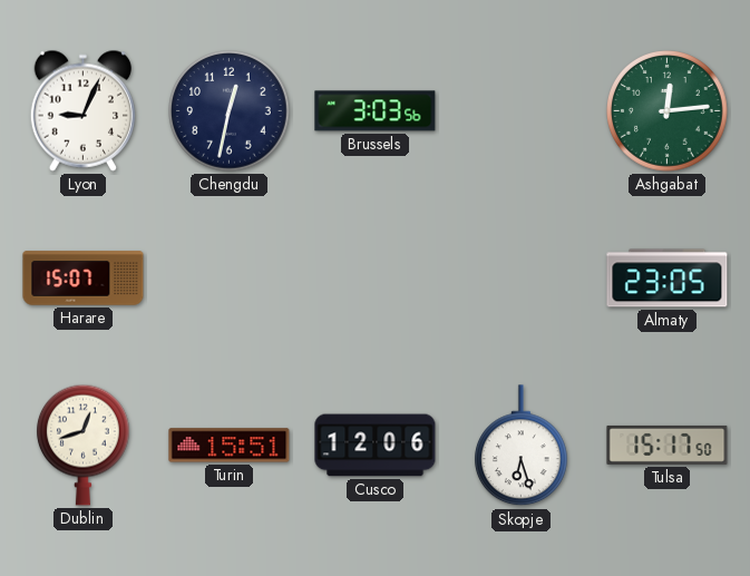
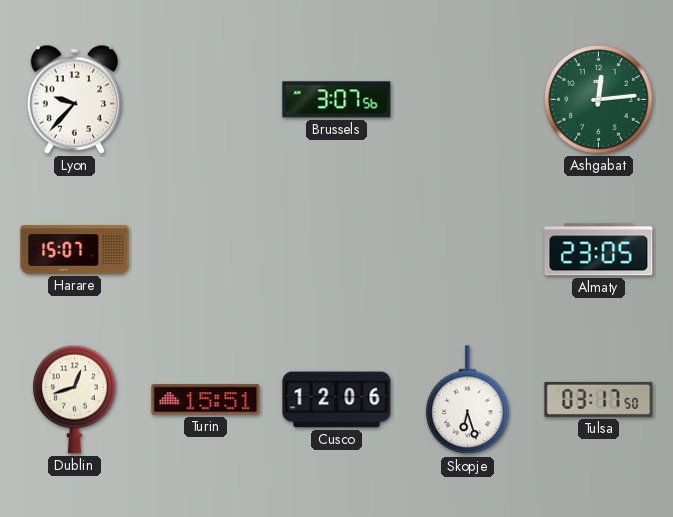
Lyon: 9:04 -> 9:37
Chengdu: 12:32 -> none
Brussels: 3:03 -> 3:07
Tulsa: 15:17 -> 03:17
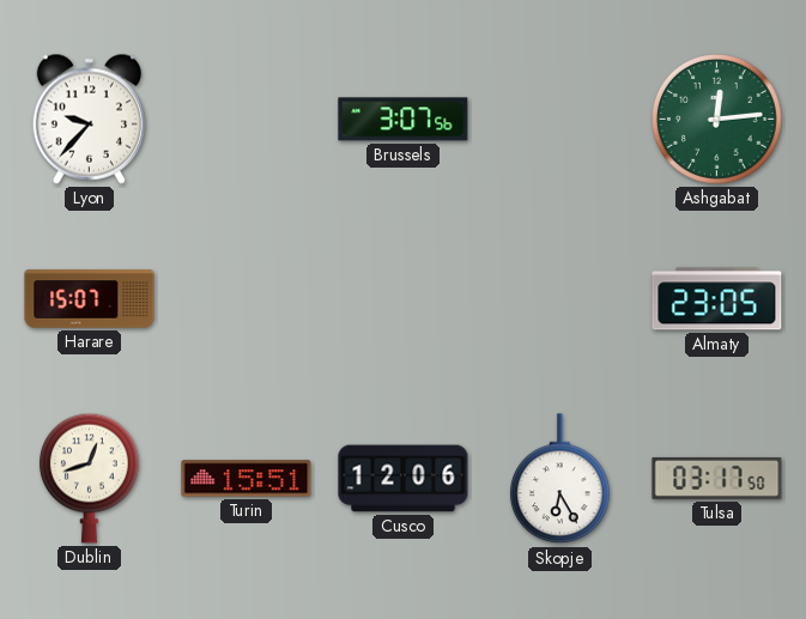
Skopje: 6:27 -> 6:25
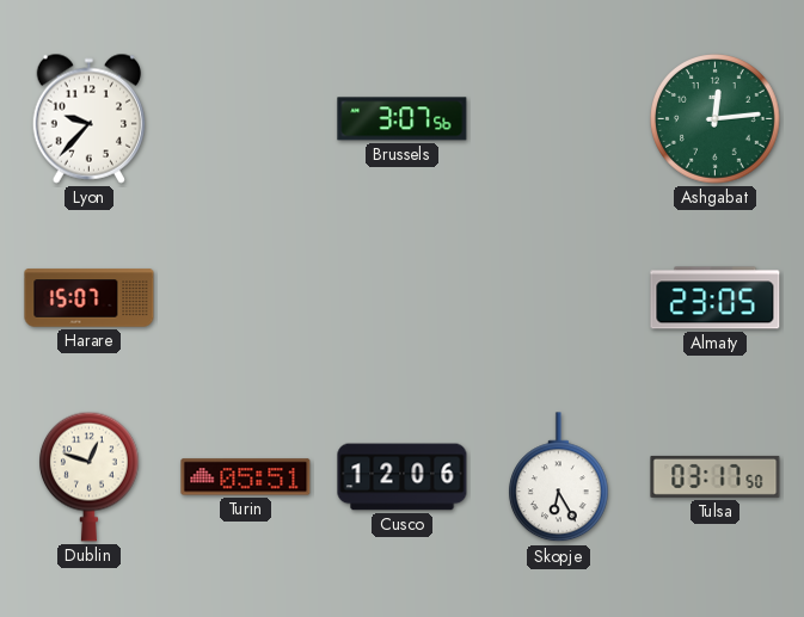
Dublin: 12:42 -> 12:48
Turin: 15:51 -> 05:51
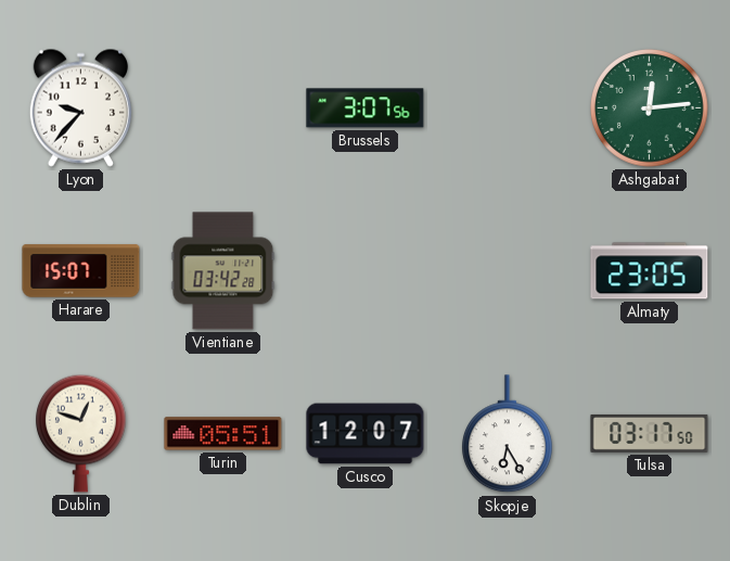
Vientiane: none -> 03:42
Cusco: 12:06 -> 12:07
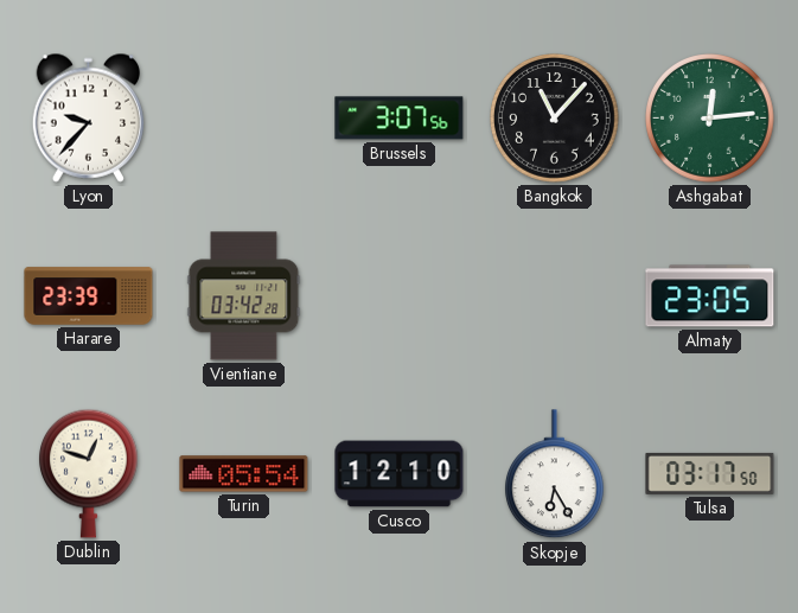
Bangkok: none -> 11:07
Harare: 15:07 -> 23:39
Turin: 05:51 -> 05:54
Cusco: 12:07 -> 12:10
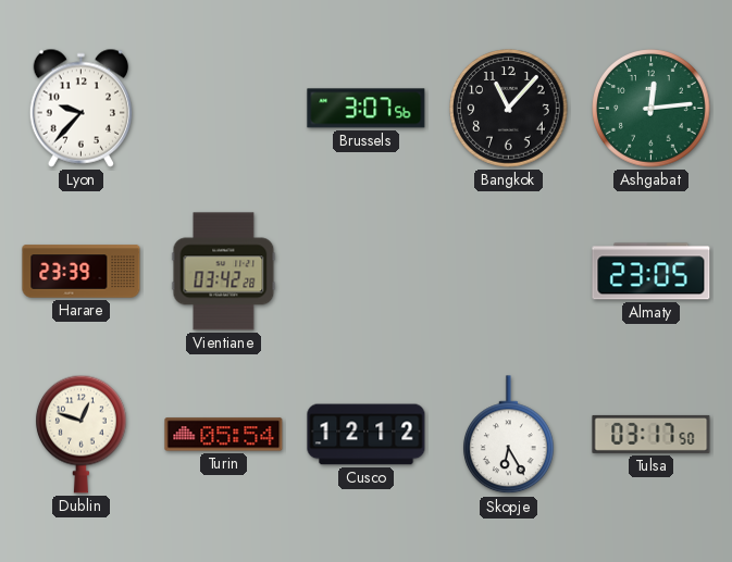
Cusco: 12:10 -> 12:12
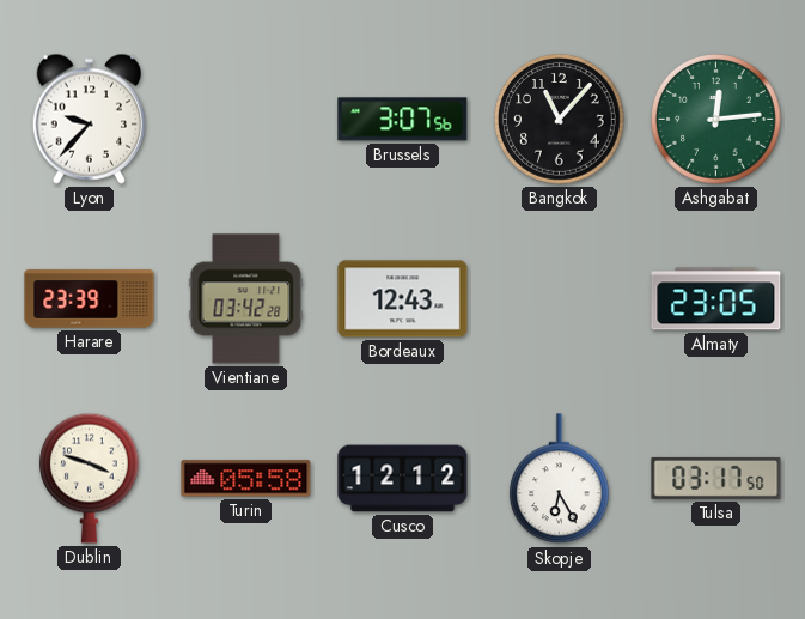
Bordeaux: none -> 12:43
Dublin: 12:48 -> 3:48
Turin: 05:54 -> 05:58
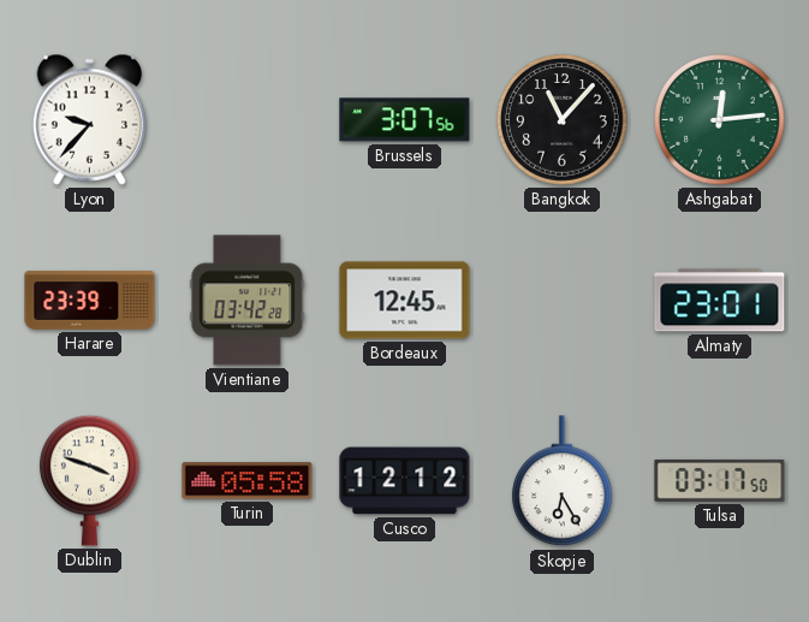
Bordeaux: 12:43 -> 12:45
Almaty: 23:05 -> 23:01
